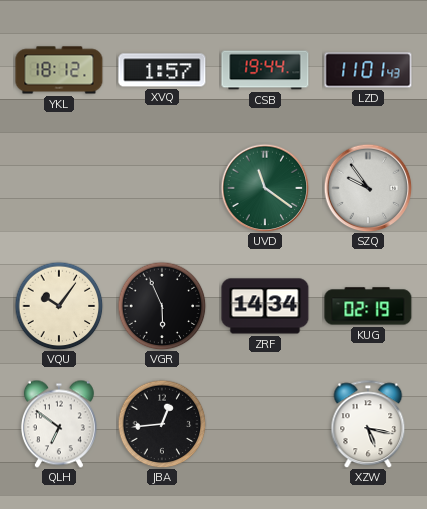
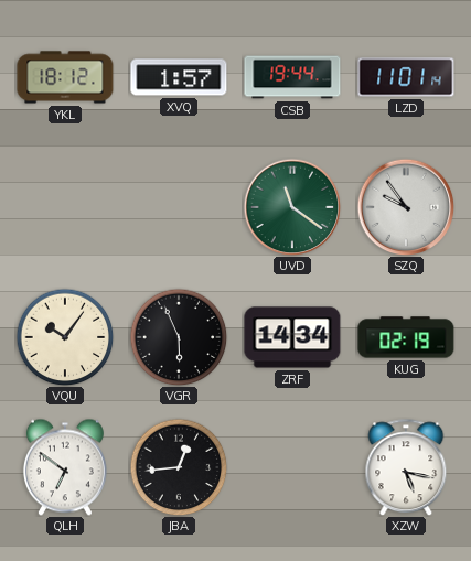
LZD: 11:01:43 -> 11:01:14
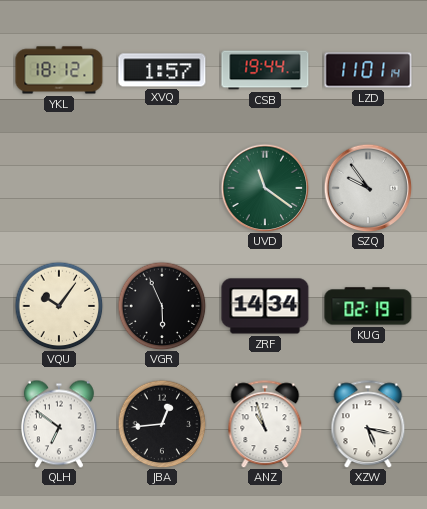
ANZ: none -> 10:57
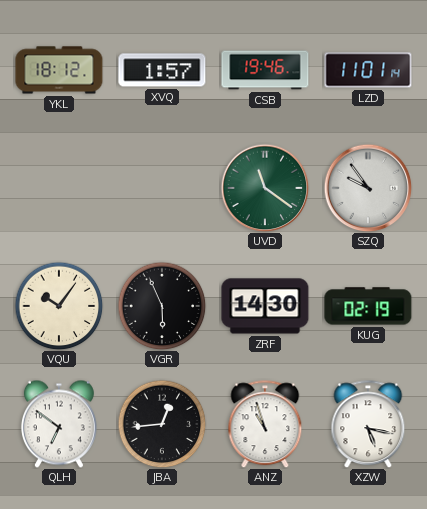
CSB: 19:44 -> 19:46
ZRF: 14:34 -> 14:30
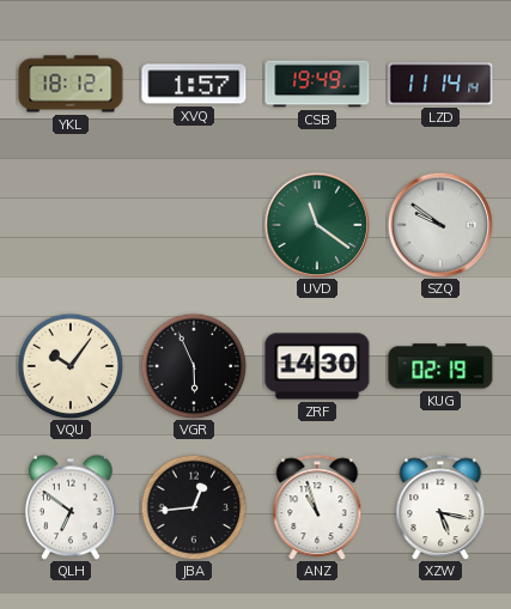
CSB: 19:46 -> 19:49
LZD: 11:01 -> 11:14
SZQ: 9:54 -> 9:51
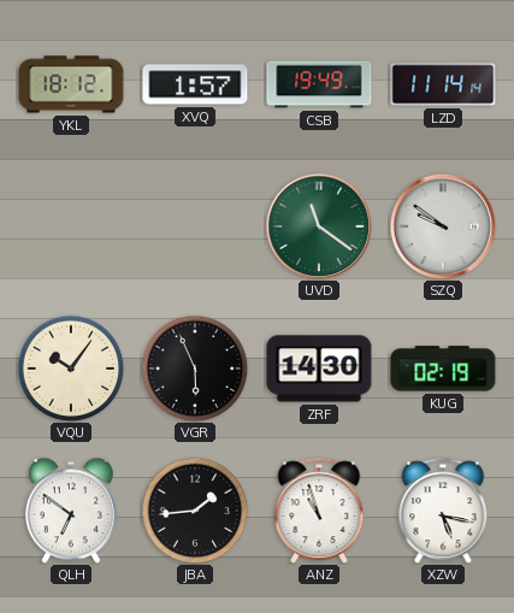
JBA: 12:44 -> 1:44
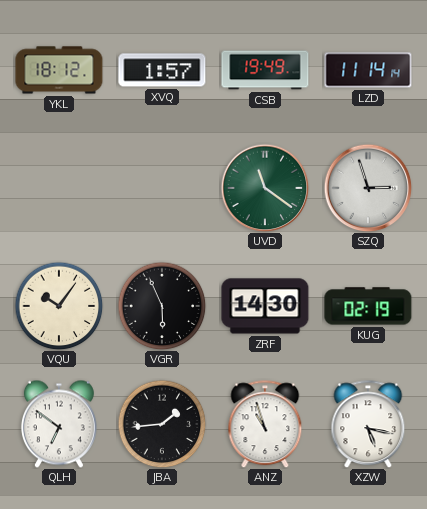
SZQ: 9:51 -> 2:57
